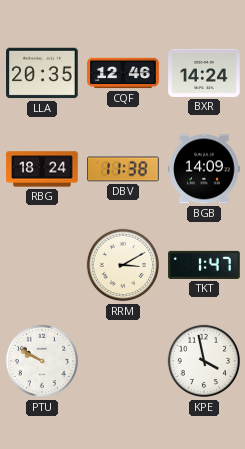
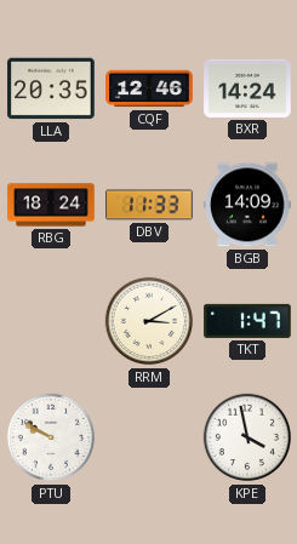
DBV: 11:38 -> 11:33
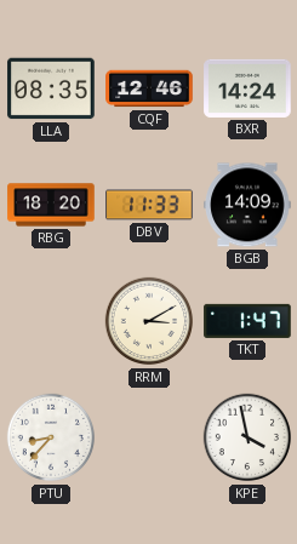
LLA: 20:35 -> 08:35
RBG: 18:24 -> 18:20
PTU: 9:50 -> 8:37
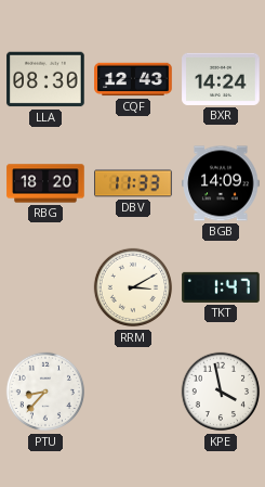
LLA: 08:35 -> 08:30
CQF: 12:46 -> 12:43
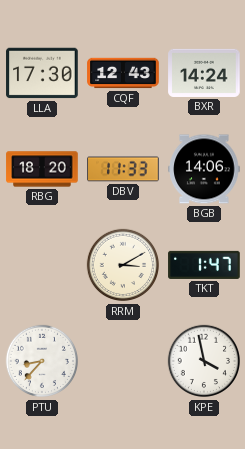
LLA: 08:30 -> 17:30
BGB: 14:09 -> 14:06
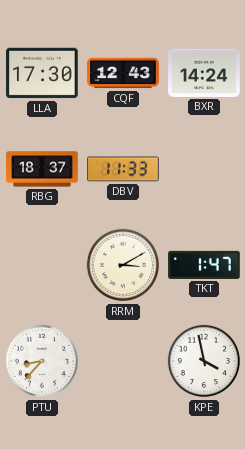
RBG: 18:20 -> 18:37
BGB: 14:06 -> none
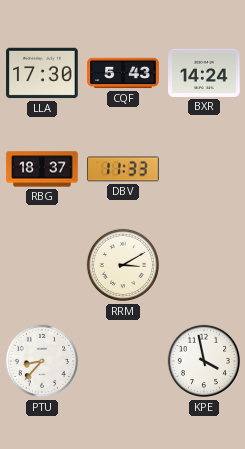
CQF: 12:43 -> 5:43
TKT: 1:47 -> none
